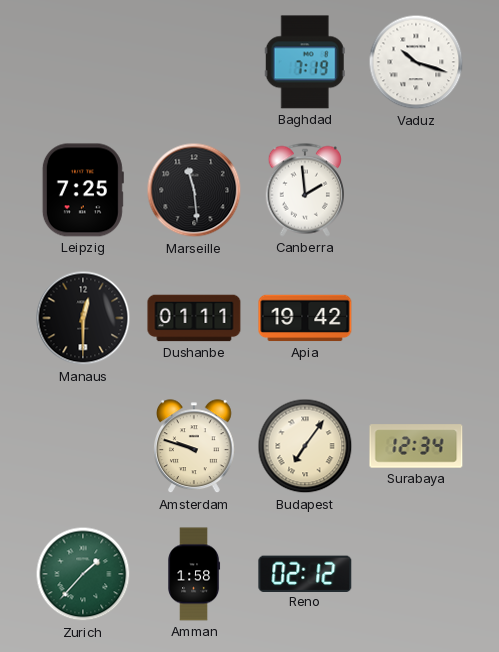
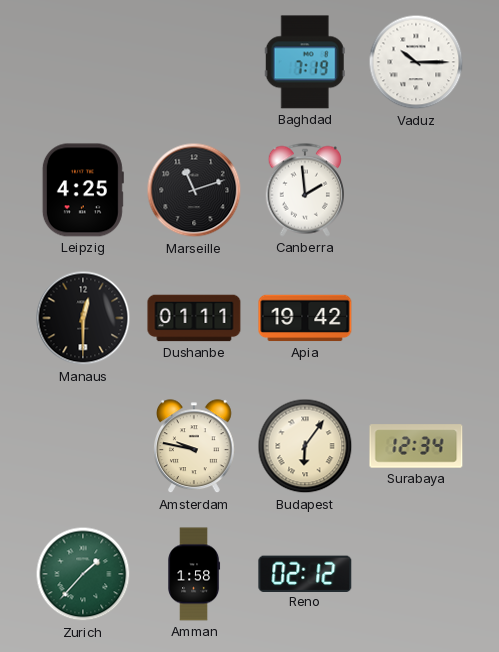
Vaduz: 10:18 -> 10:15
Leipzig: 7:25 -> 4:25
Marseille: 11:29 -> 11:12
Amsterdam: 9:48 -> 9:47
Budapest: 7:06 -> 6:06
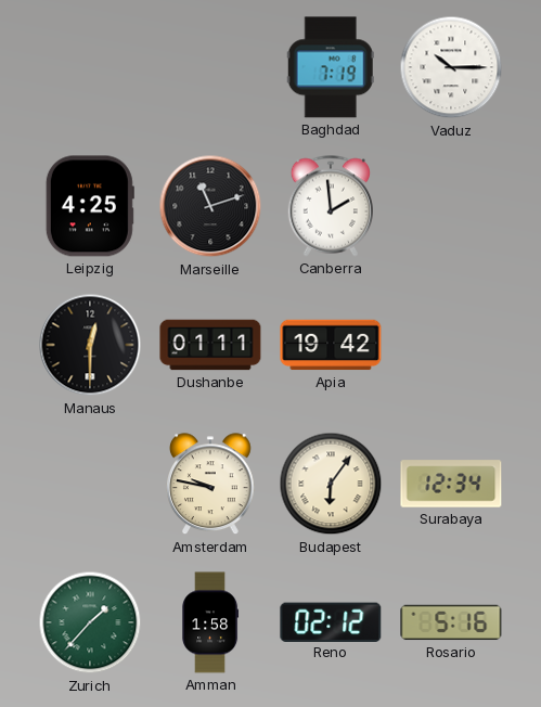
Rosario: none -> 5:16
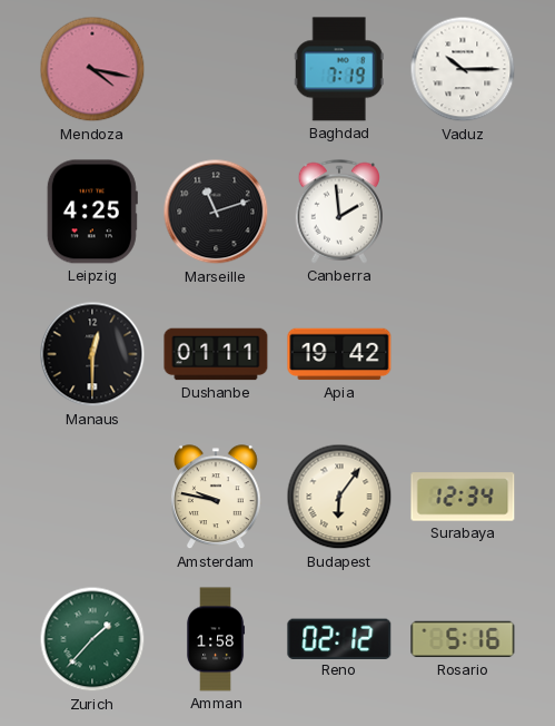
Mendoza: none -> 4:17
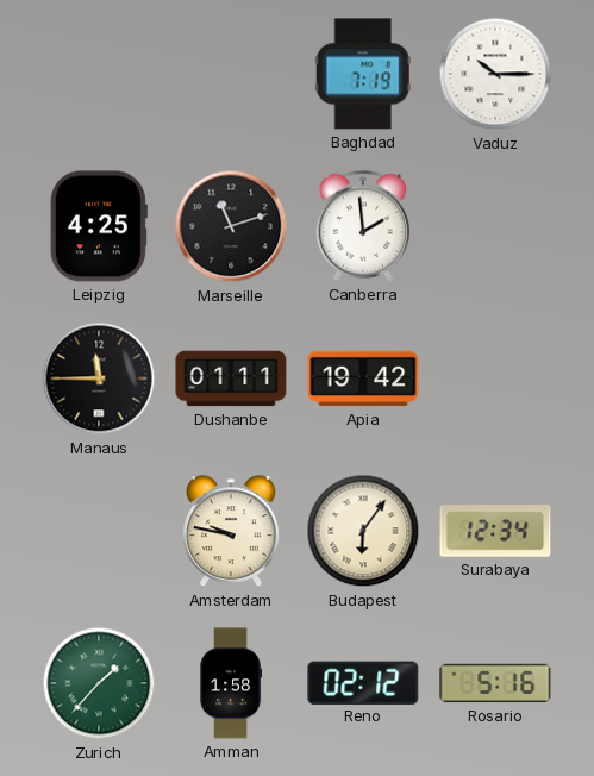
Mendoza: 4:17 -> none
Manaus: 12:30 -> 11:45
